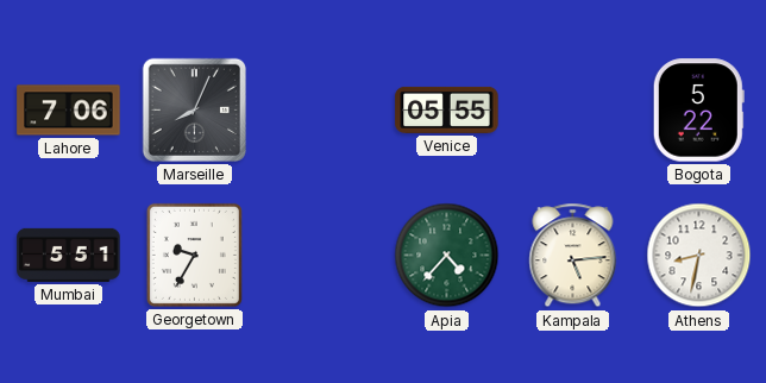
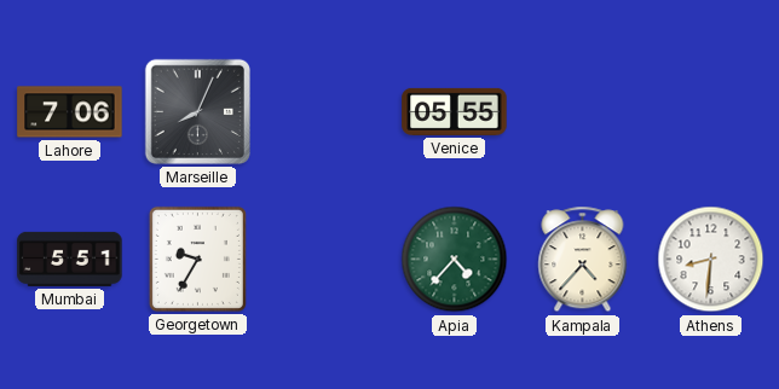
Bogota: 5:22 -> none
Kampala: 5:14 -> 4:37
Athens: 8:32 -> 8:31
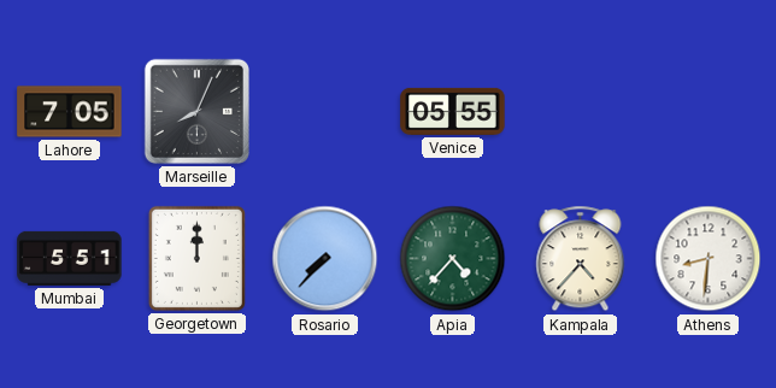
Lahore: 7:06 -> 7:05
Georgetown: 9:35 -> 12:00
Rosario: none -> 7:37
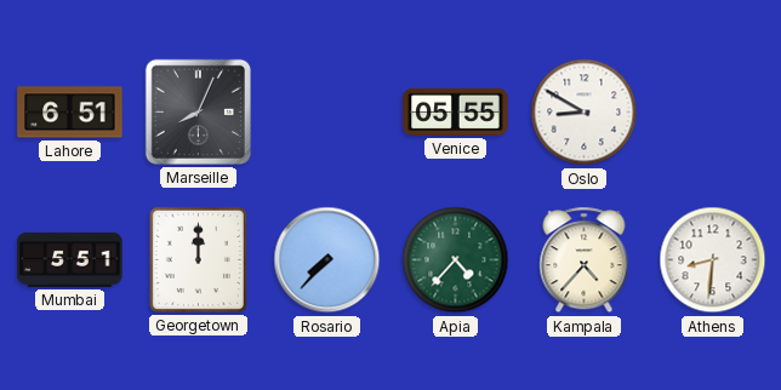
Lahore: 7:05 -> 6:51
Oslo: none -> 8:50
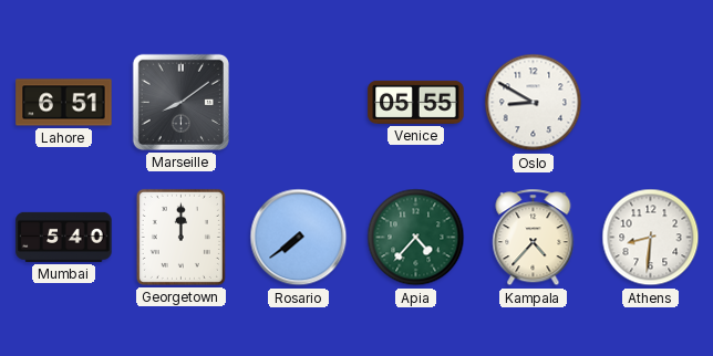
Marseille: 8:04 -> 8:09
Mumbai: 5:51 -> 5:40
Rosario: 7:37 -> 7:39
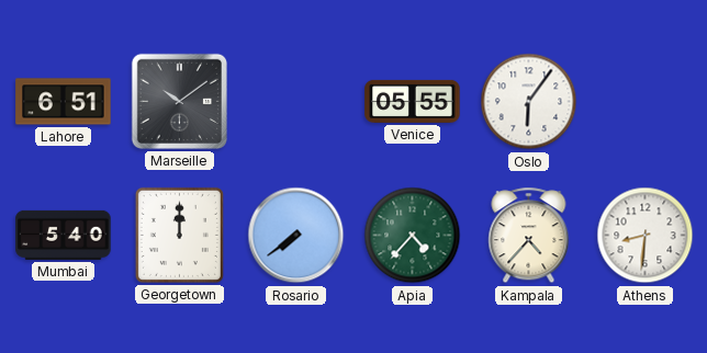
Marseille: 8:09 -> 10:09
Oslo: 8:50 -> 6:06
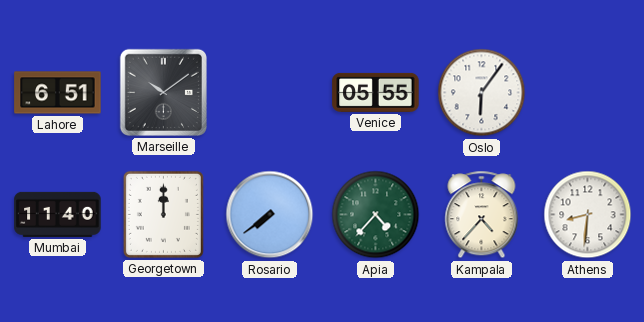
Mumbai: 5:40 -> 11:40
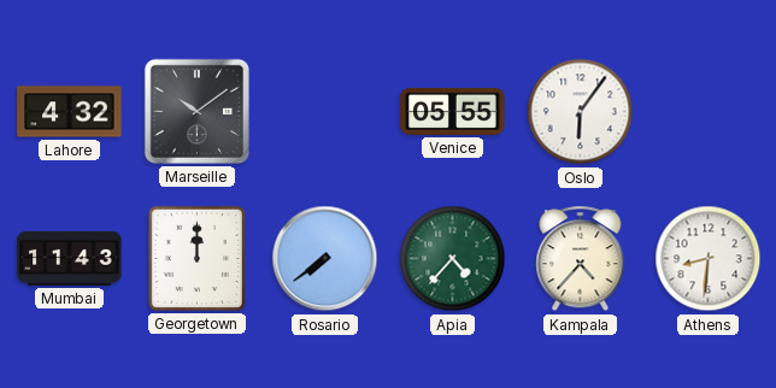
Lahore: 6:51 -> 4:32
Mumbai: 11:40 -> 11:43
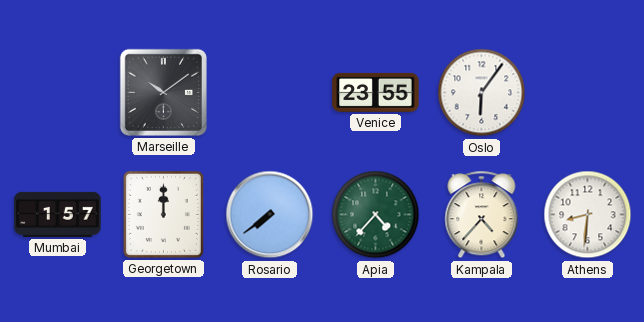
Lahore: 4:32 -> none
Venice: 05:55 -> 23:55
Mumbai: 11:43 -> 1:57
